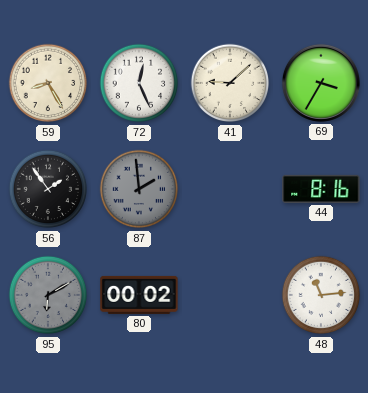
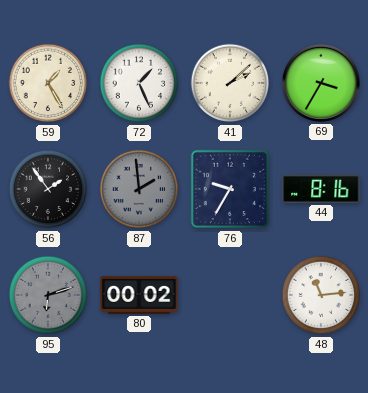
59: 8:25 -> 1:25
72: 12:26 -> 1:26
41: 9:08 -> 2:08
76: none -> 9:35
95: 6:10 -> 6:12
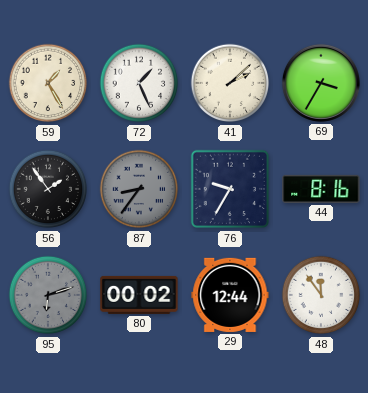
87: 1:59 -> 8:36
29: none -> 12:44
48: 11:14 -> 11:54
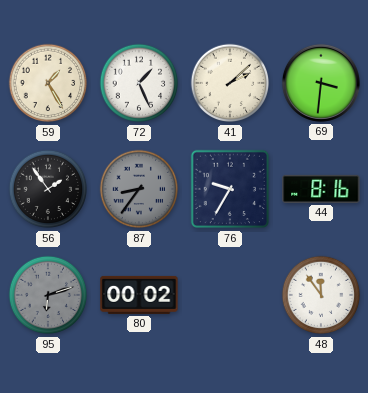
69: 3:35 -> 3:31
29: 12:44 -> none
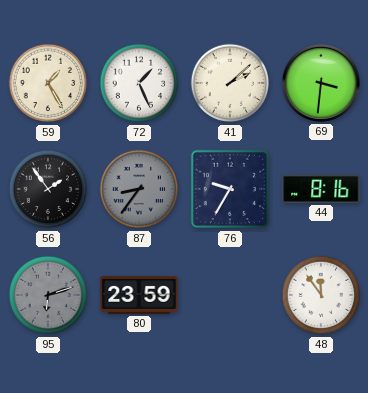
80: 00:02 -> 23:59
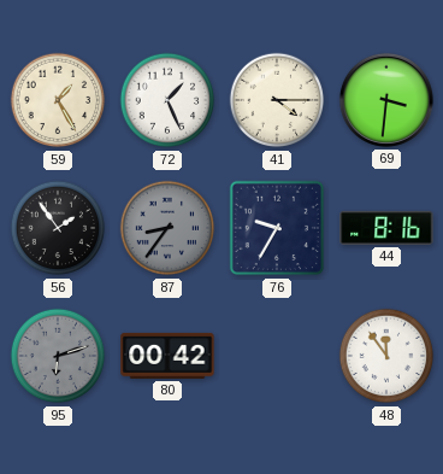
41: 2:08 -> 4:15
80: 23:59 -> 00:42
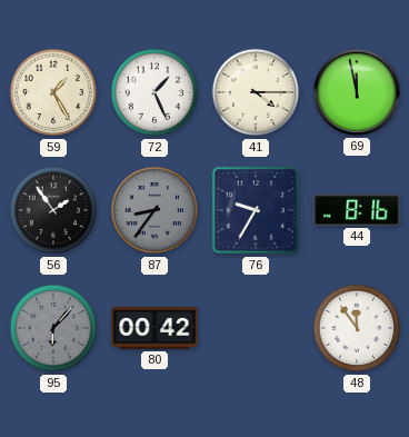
69: 3:31 -> 11:58
95: 6:12 -> 6:07
